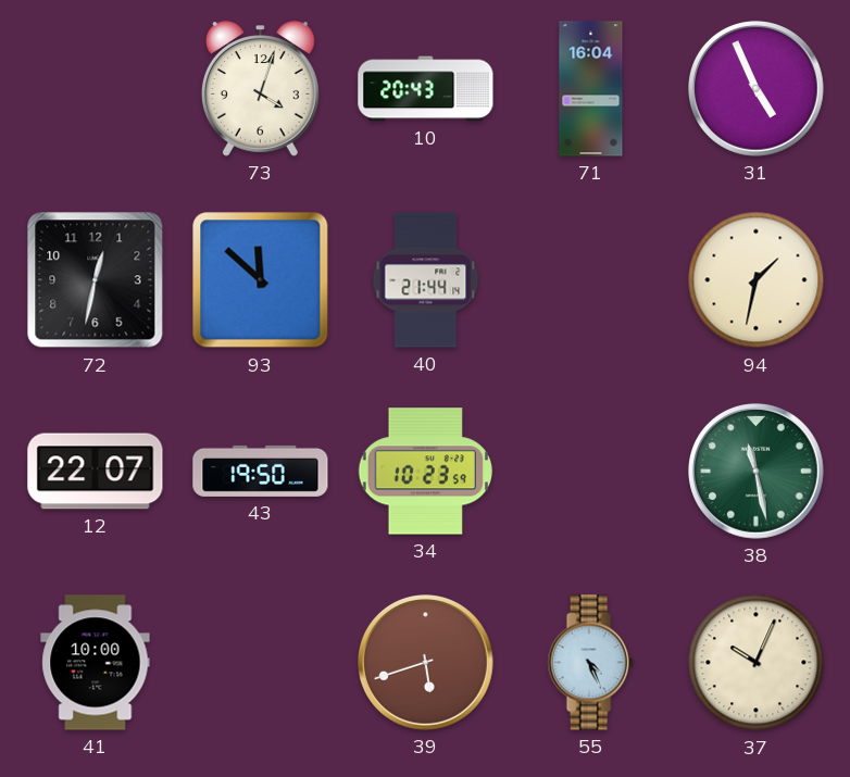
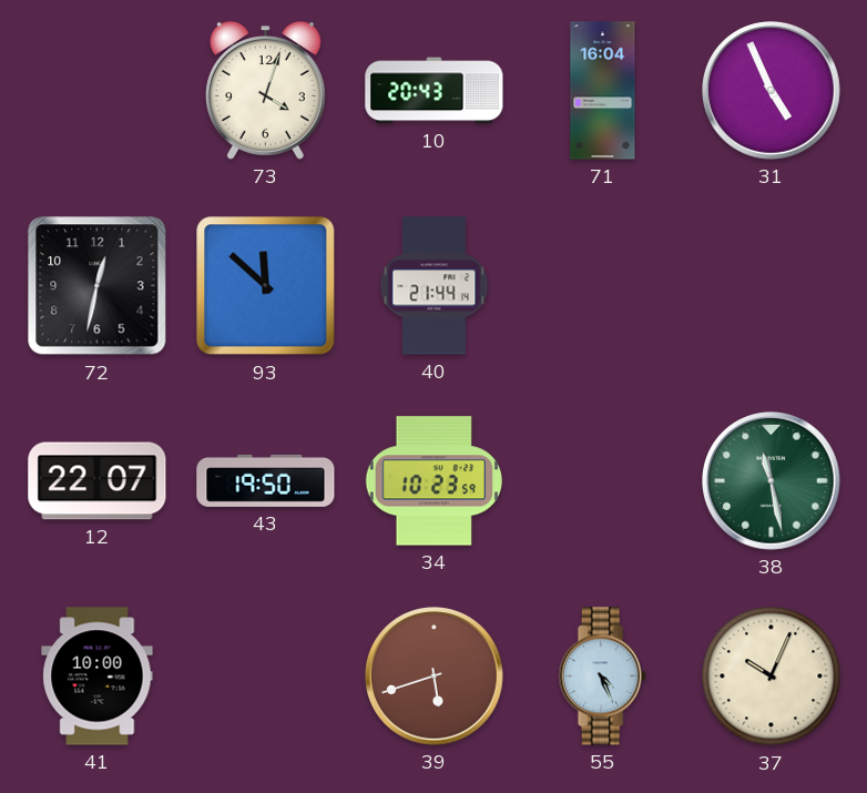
94: 1:32 -> none
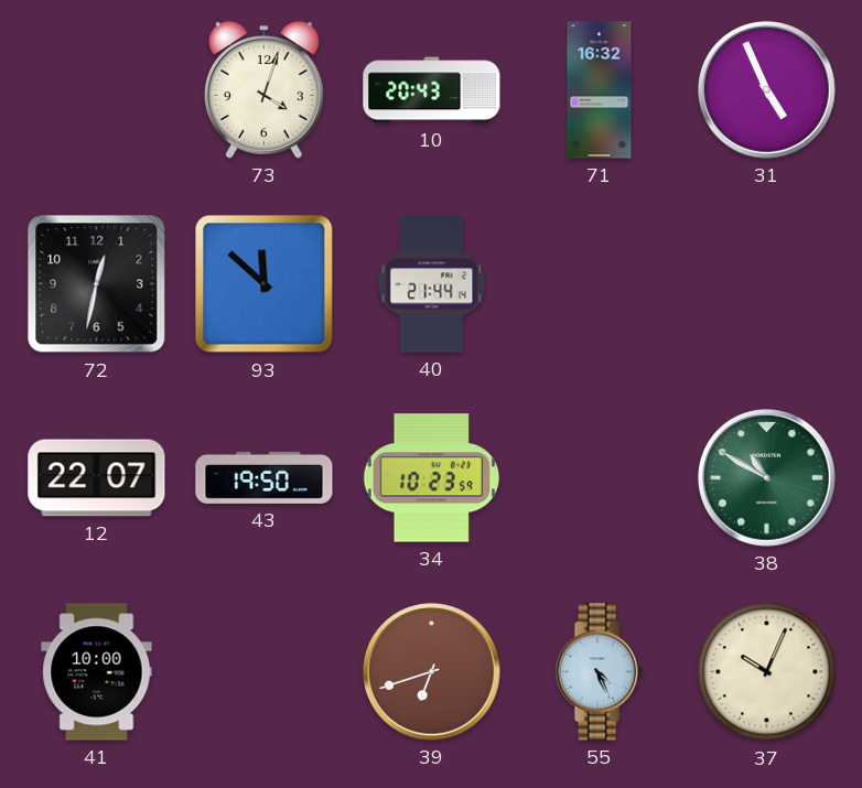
71: 16:04 -> 16:32
38: 11:28 -> 10:50
39: 5:42 -> 6:42
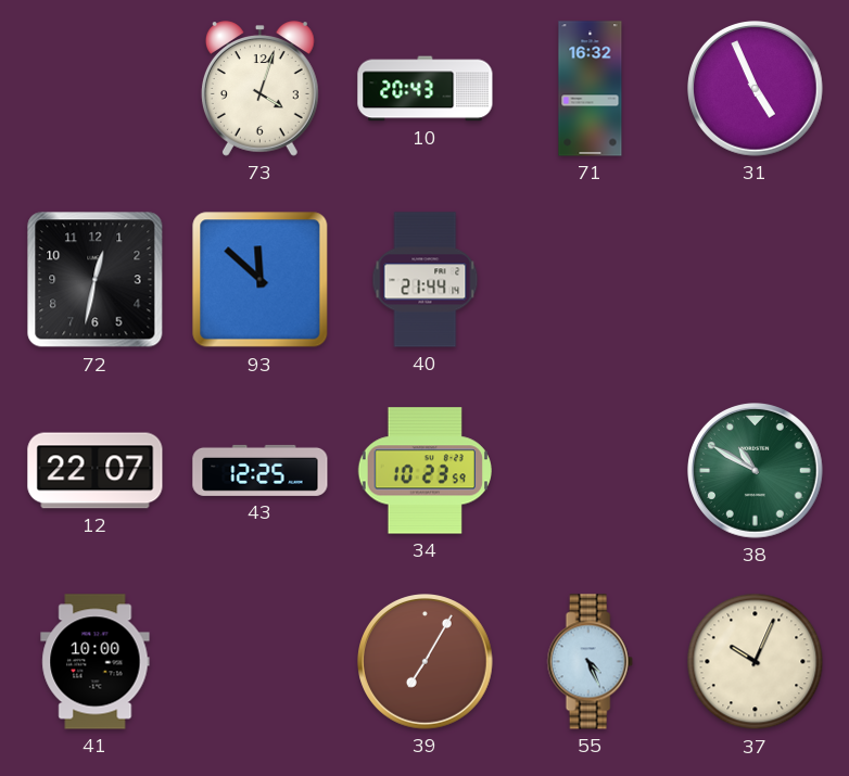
43: 19:50 -> 12:25
39: 6:42 -> 7:05
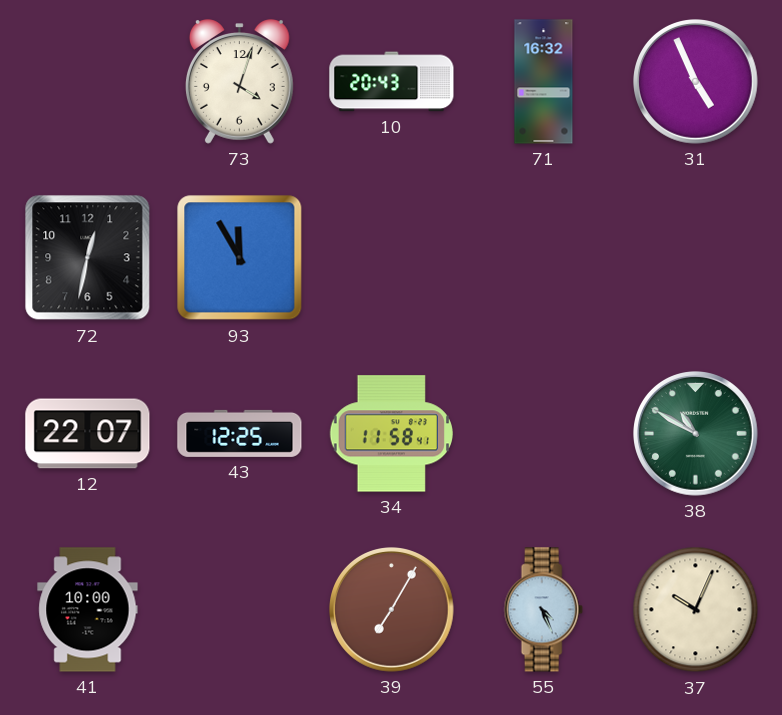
93: 11:52 -> 11:55
40: 21:44 -> none
34: 10:23 -> 11:58
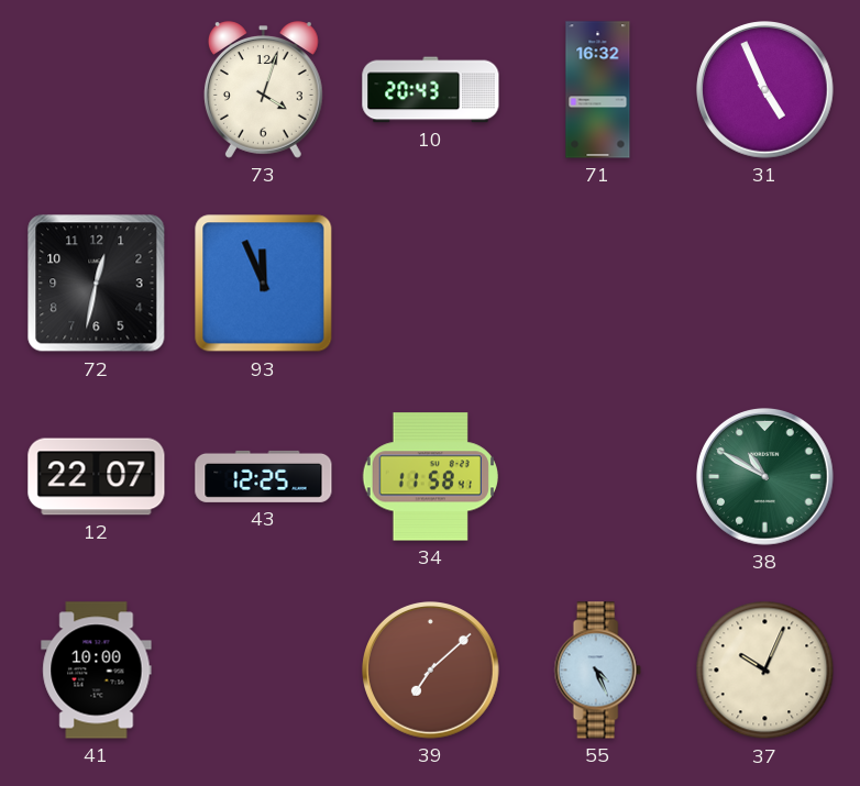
93: 11:55 -> 11:56
39: 7:05 -> 7:08
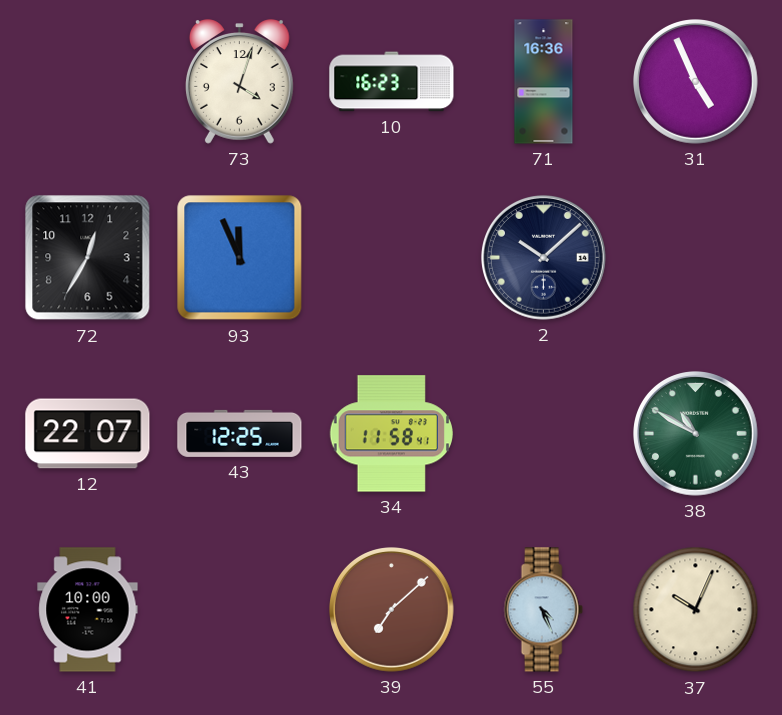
10: 20:43 -> 16:23
71: 16:32 -> 16:36
72: 12:32 -> 12:35
2: none -> 10:08
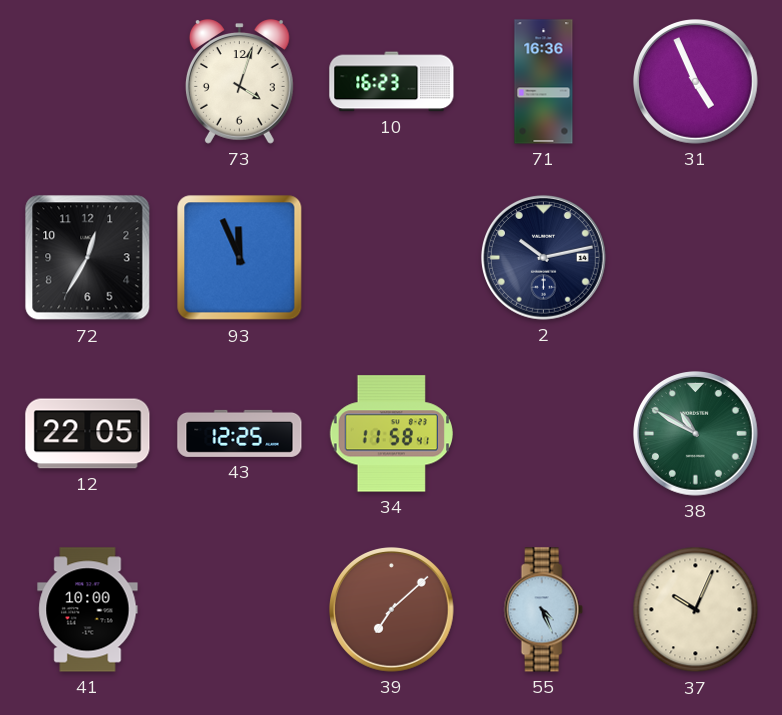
2: 10:08 -> 10:13
12: 22:07 -> 22:05
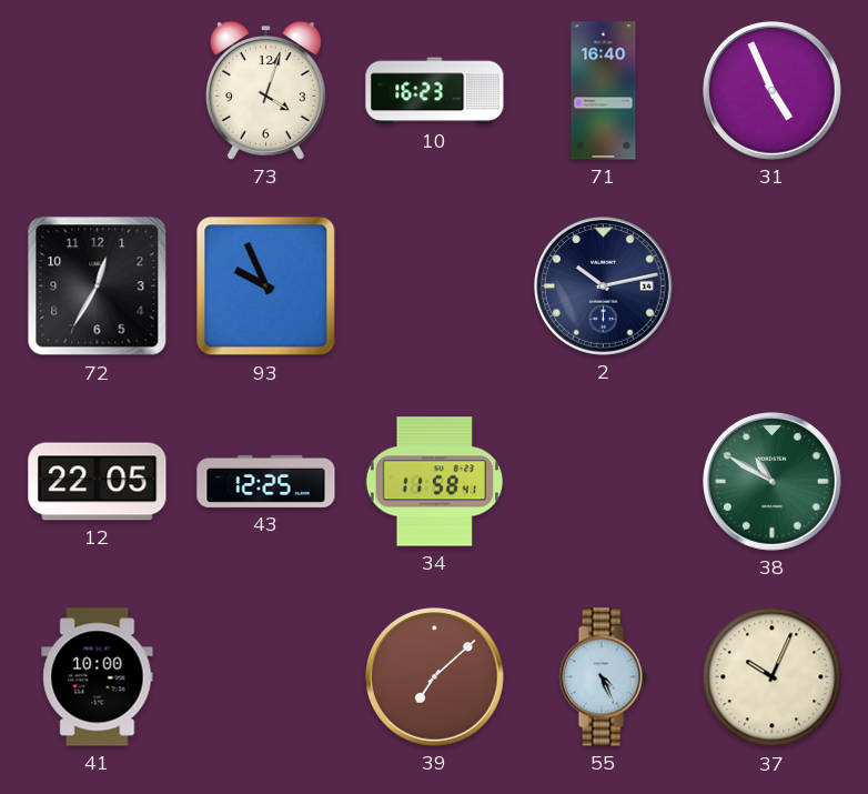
71: 16:36 -> 16:40
93: 11:56 -> 9:56
